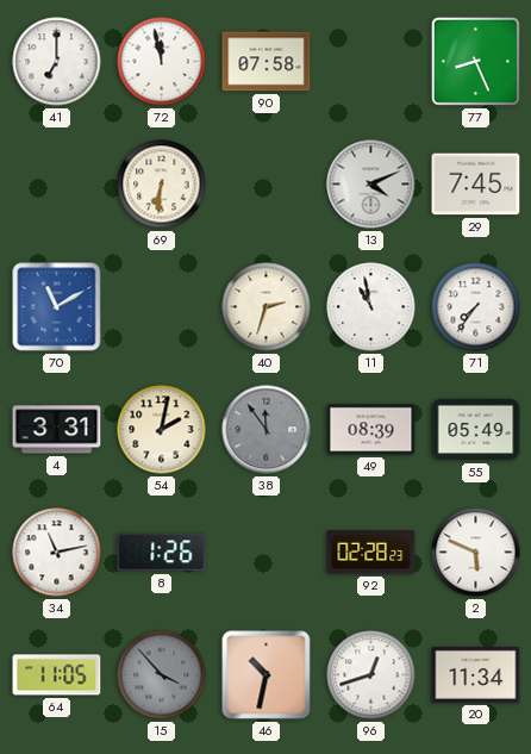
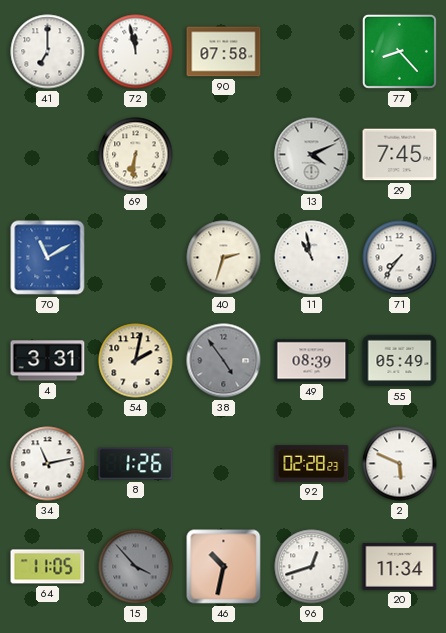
77: 8:26 -> 8:23
38: 11:54 -> 4:54
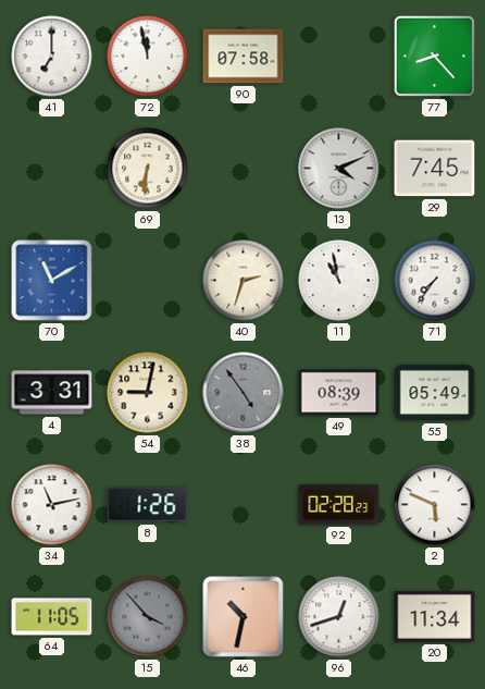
54: 2:02 -> 9:02
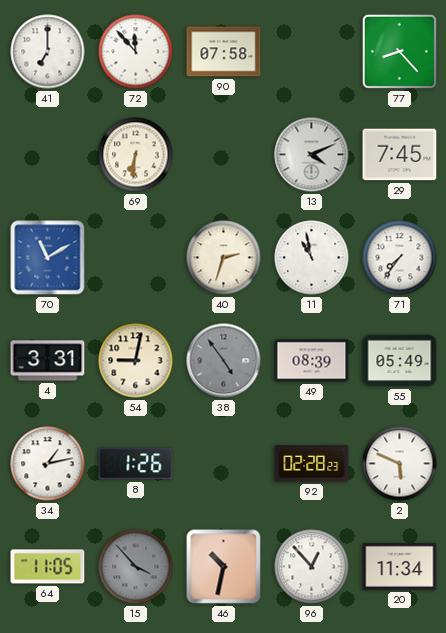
72: 11:58 -> 11:53
34: 11:13 -> 1:13
96: 12:42 -> 12:53
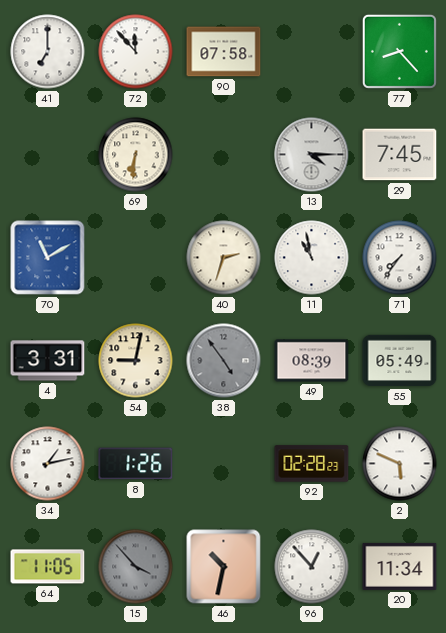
13: 4:11 -> 4:15
